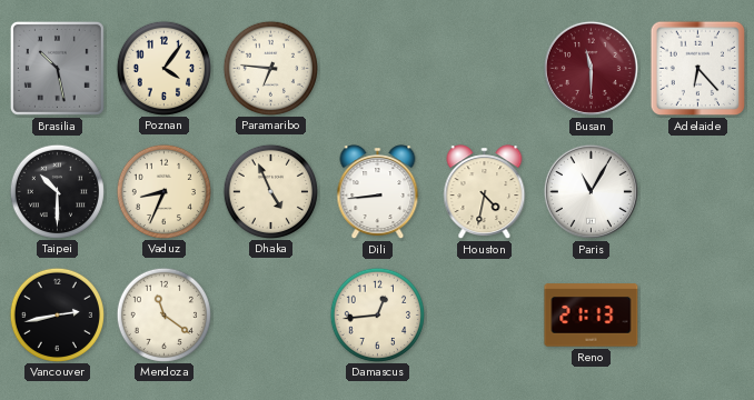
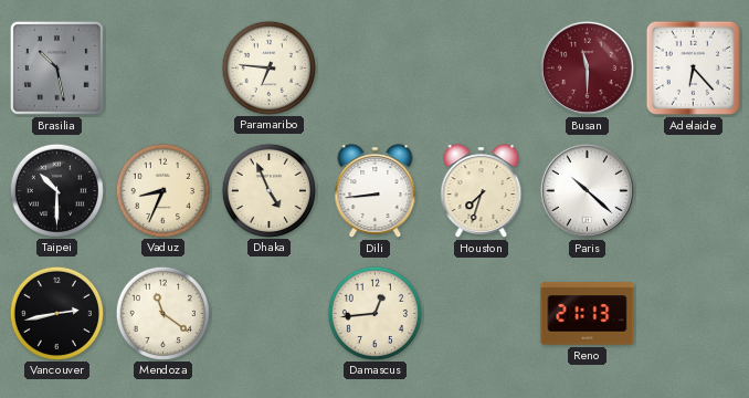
Poznan: 4:06 -> none
Houston: 4:32 -> 7:33
Paris: 11:05 -> 10:22
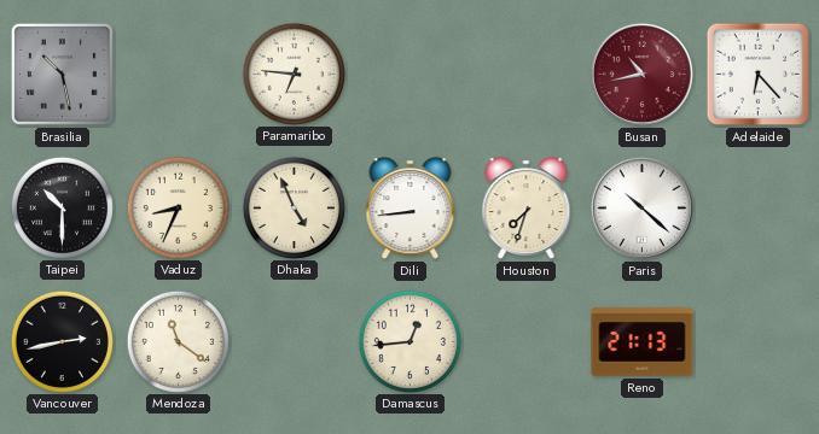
Busan: 11:30 -> 10:43
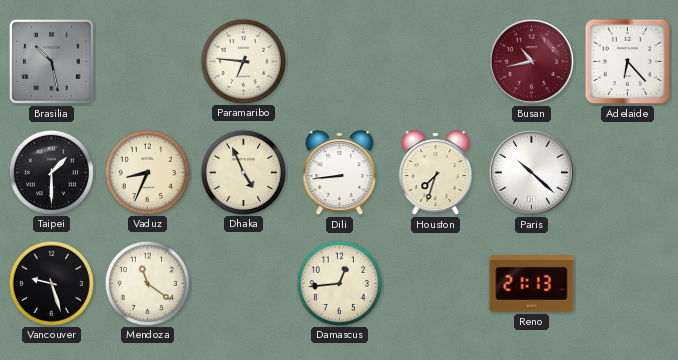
Taipei: 10:30 -> 1:30
Vancouver: 2:43 -> 9:27
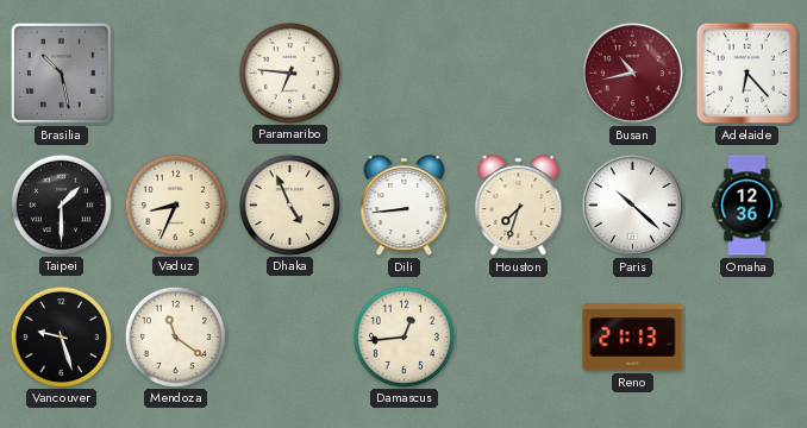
Omaha: none -> 12:36
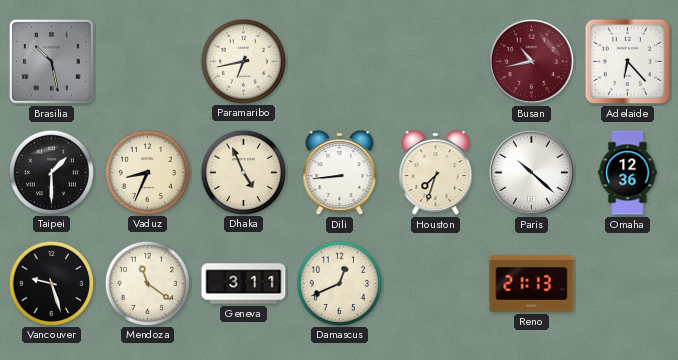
Paramaribo: 6:46 -> 6:43
Geneva: none -> 3:11
Damascus: 12:44 -> 12:41
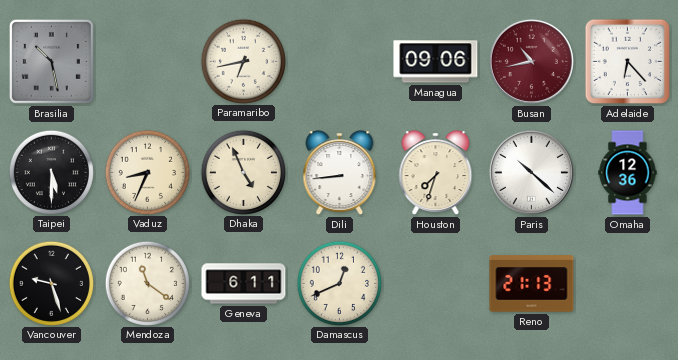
Managua: none -> 09:06
Taipei: 1:30 -> 5:30
Geneva: 3:11 -> 6:11
